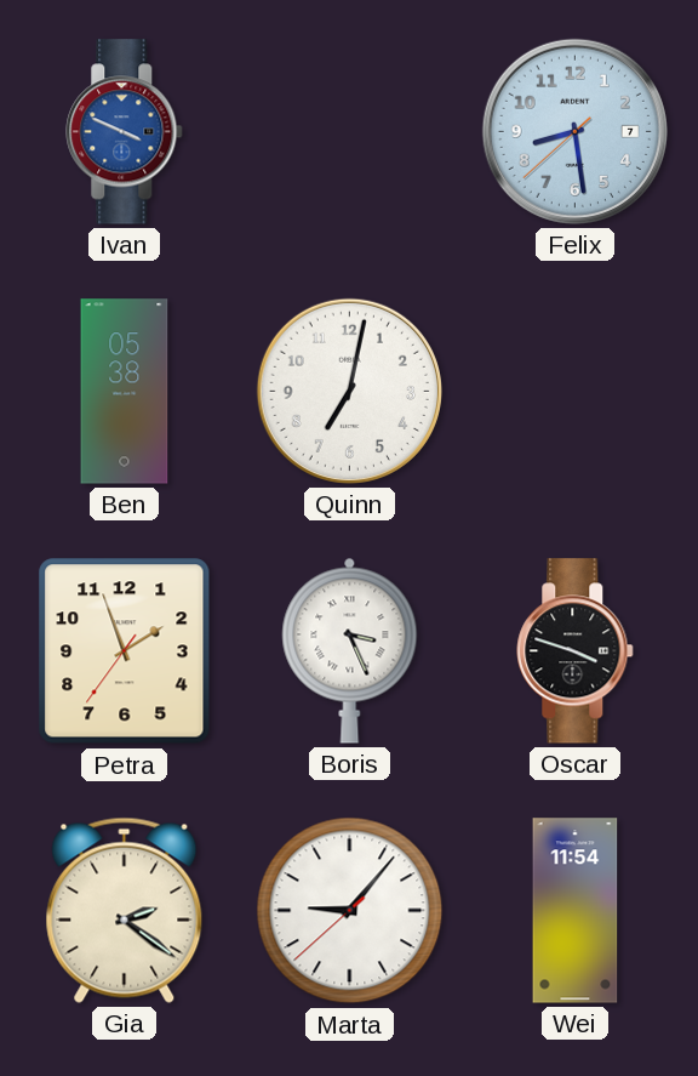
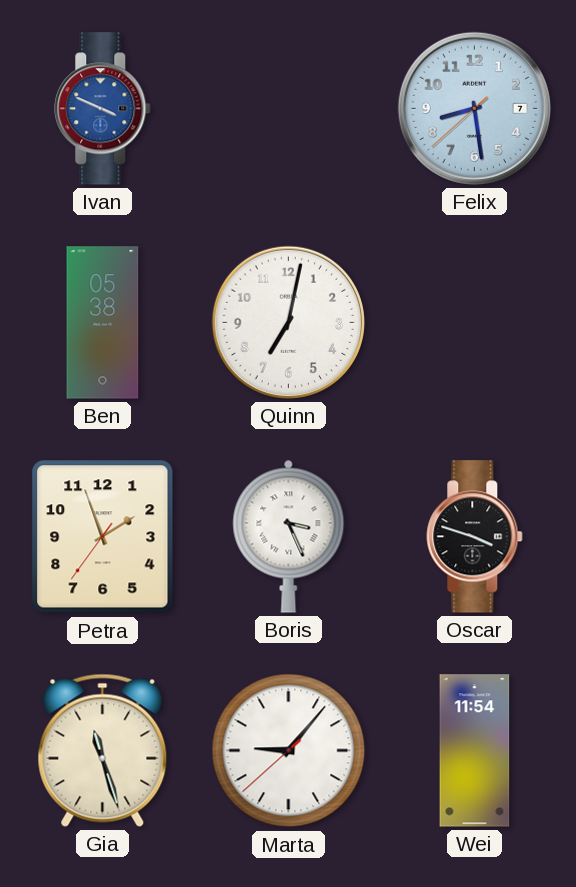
Gia: 2:21 -> 11:27
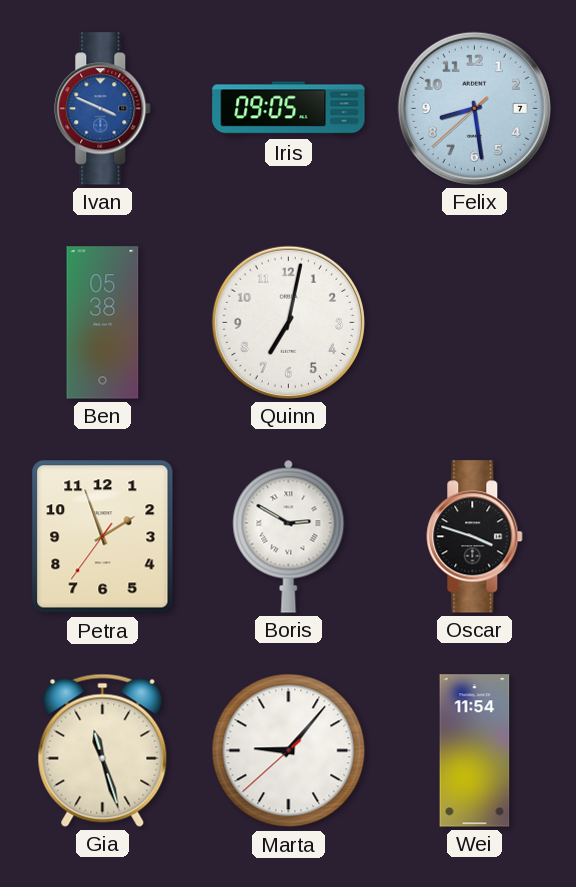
Iris: none -> 09:05
Boris: 3:26 -> 2:50
